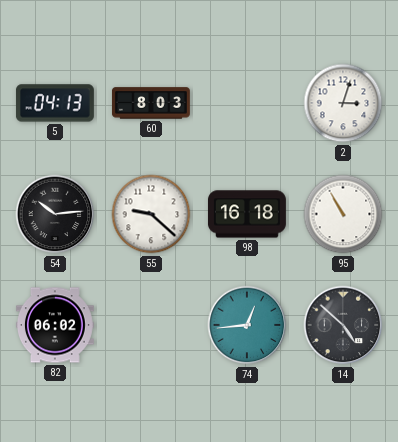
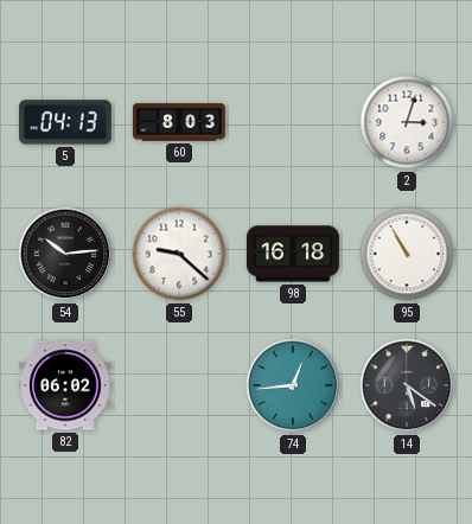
14: 4:52 -> 5:21
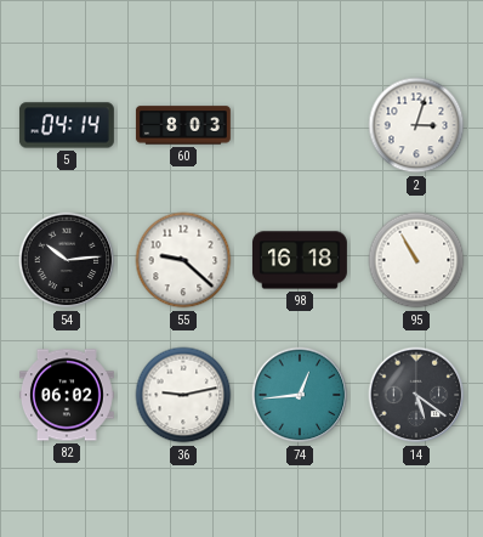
5: 04:13 -> 04:14
36: none -> 9:13
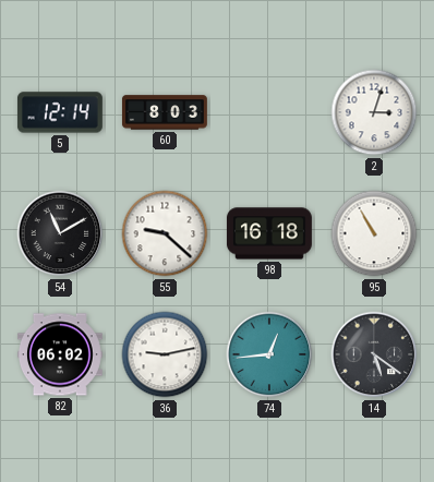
5: 04:14 -> 12:14
54: 10:14 -> 11:10
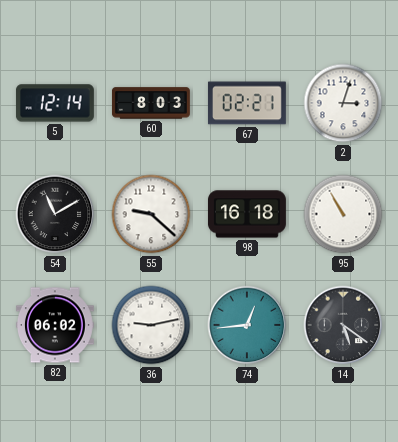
67: none -> 02:21
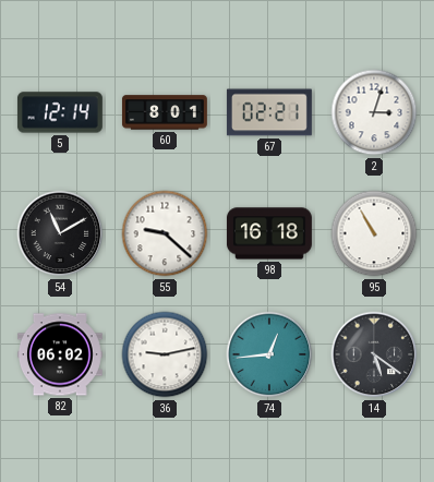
60: 8:03 -> 8:01
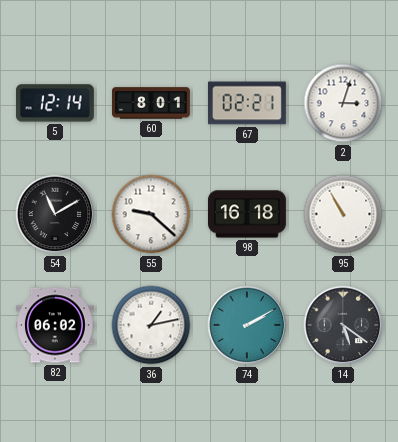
36: 9:13 -> 1:13
74: 12:44 -> 2:10
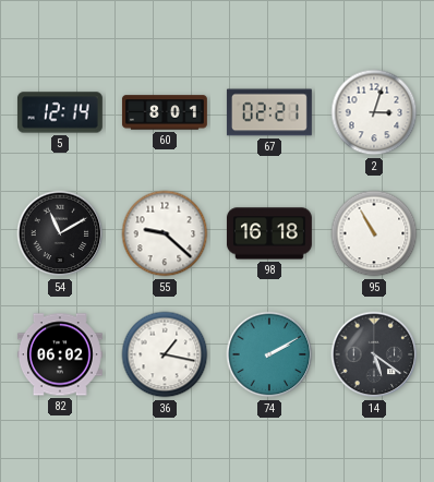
36: 1:13 -> 1:17
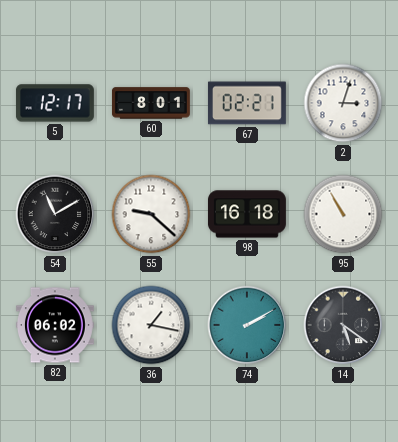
5: 12:14 -> 12:17
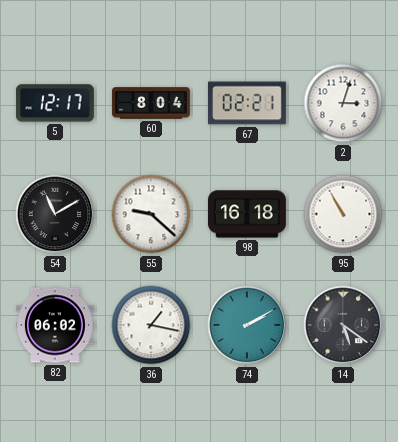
60: 8:01 -> 8:04
